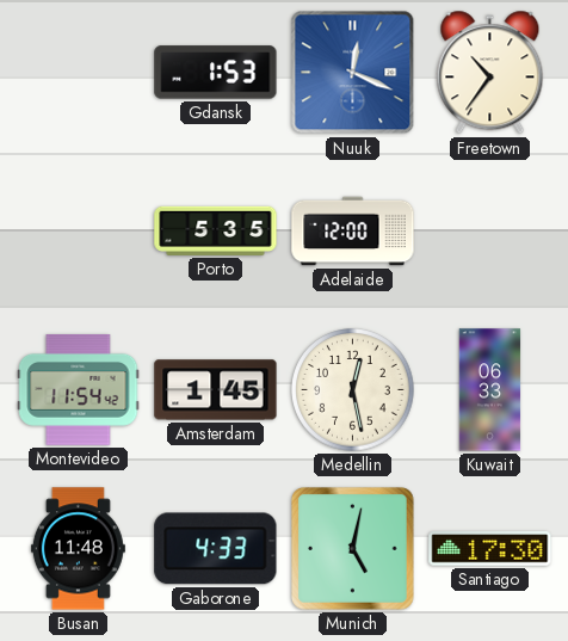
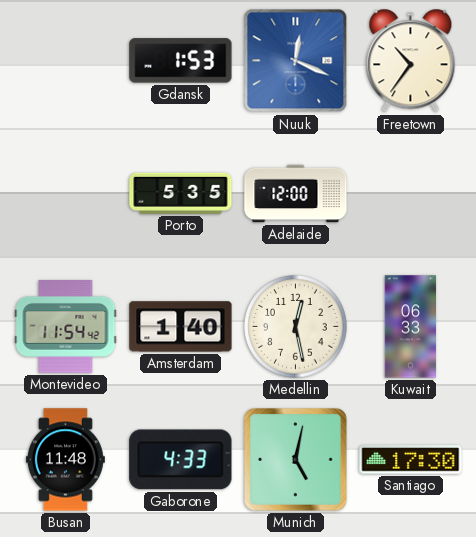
Amsterdam: 1:45 -> 1:40
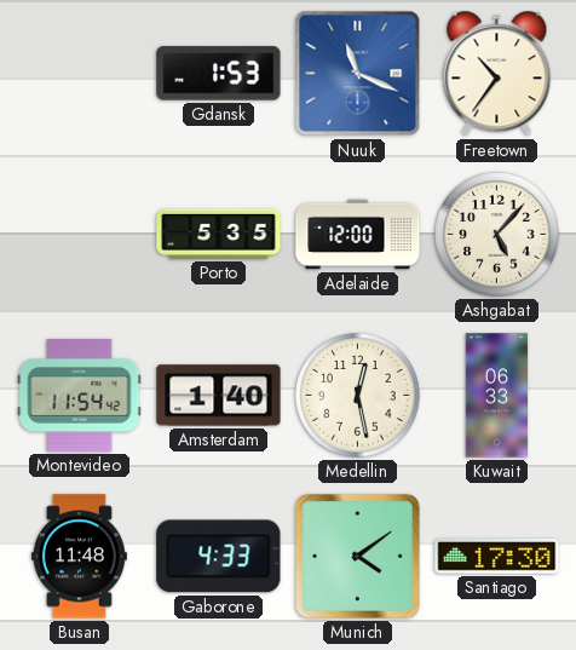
Nuuk: 12:19 -> 11:19
Ashgabat: none -> 5:07
Munich: 5:02 -> 4:09
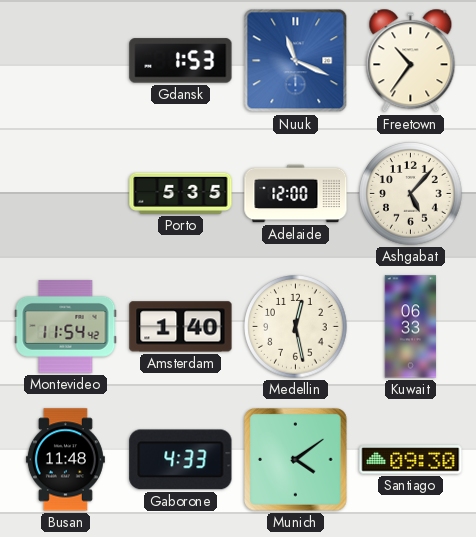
Santiago: 17:30 -> 09:30
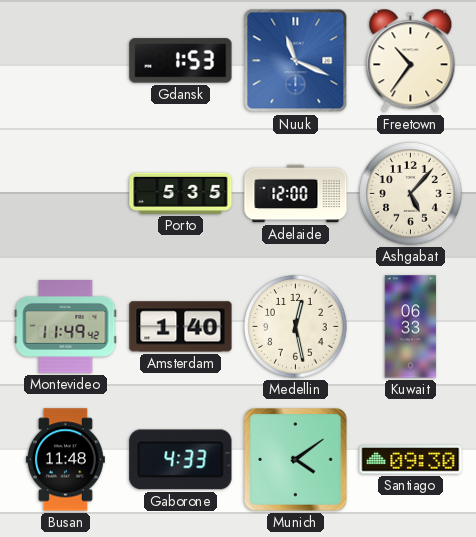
Montevideo: 11:54 -> 11:49
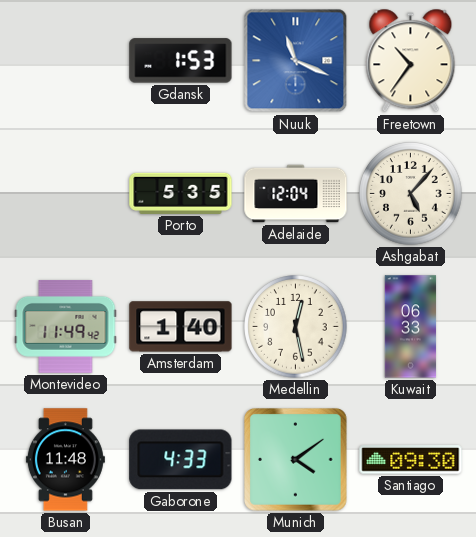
Adelaide: 12:00 -> 12:04
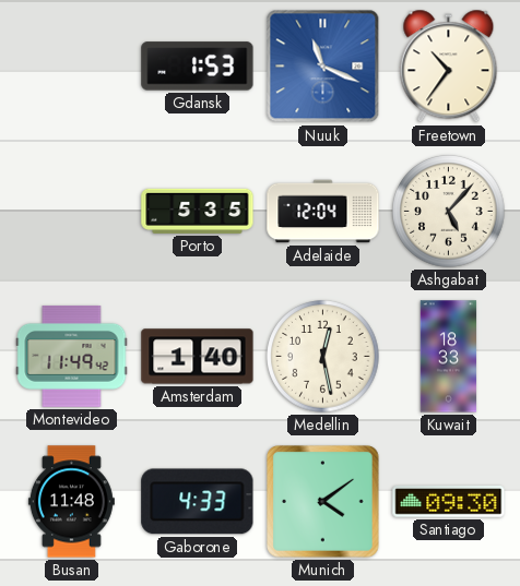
Kuwait: 06:33 -> 18:33
